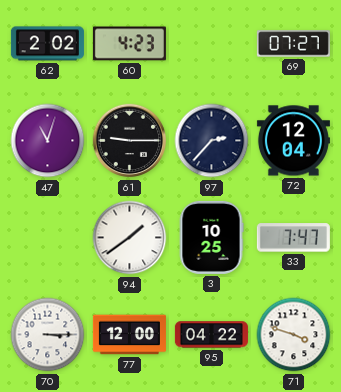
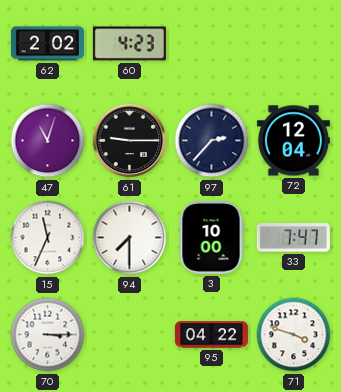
69: 07:27 -> none
15: none -> 11:34
94: 1:39 -> 7:30
3: 10:25 -> 10:00
77: 12:00 -> none
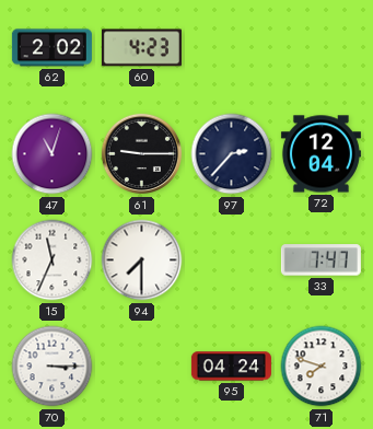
3: 10:00 -> none
95: 04:22 -> 04:24
71: 3:48 -> 7:48
